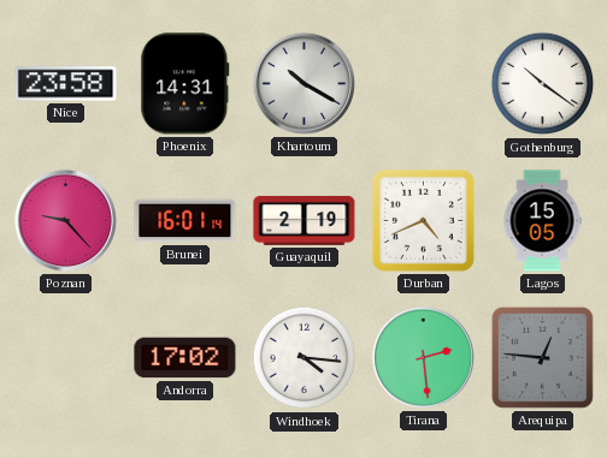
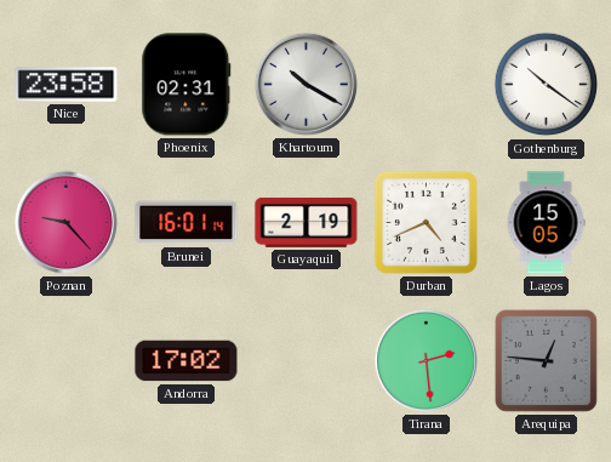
Phoenix: 14:31 -> 02:31
Windhoek: 4:16 -> none
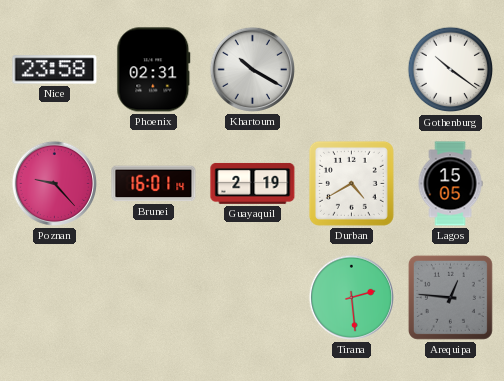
Durban: 4:41 -> 4:40
Andorra: 17:02 -> none
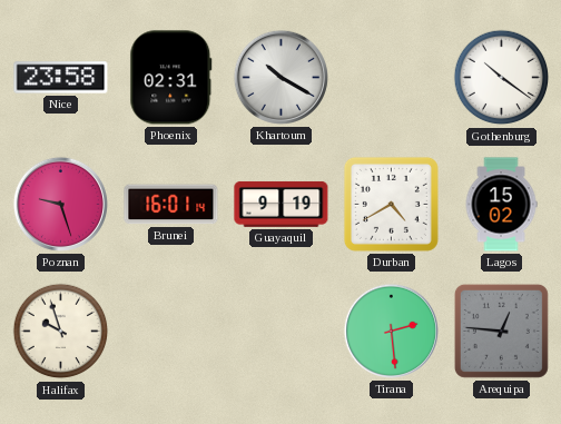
Poznan: 9:23 -> 9:27
Guayaquil: 2:19 -> 9:19
Lagos: 15:05 -> 15:02
Halifax: none -> 9:57
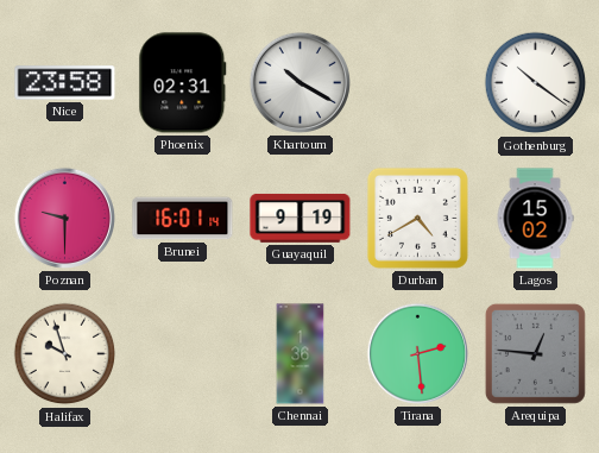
Poznan: 9:27 -> 9:30
Chennai: none -> 1:36
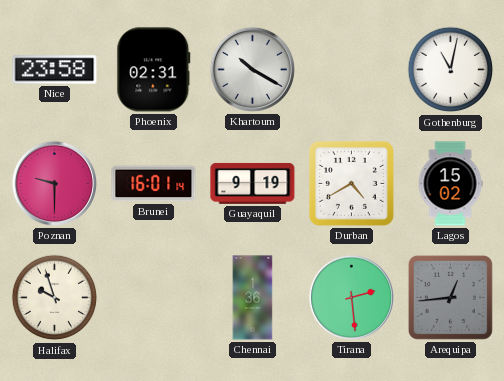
Gothenburg: 10:21 -> 11:02
Arequipa: 12:46 -> 12:44
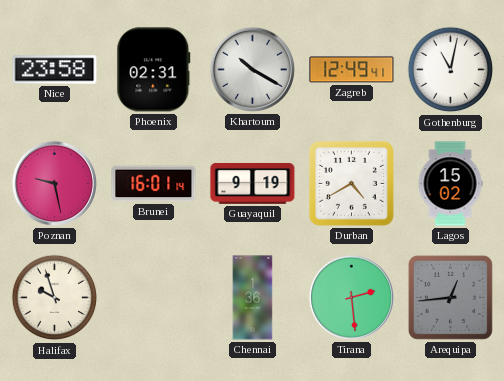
Zagreb: none -> 12:49
Poznan: 9:30 -> 9:28
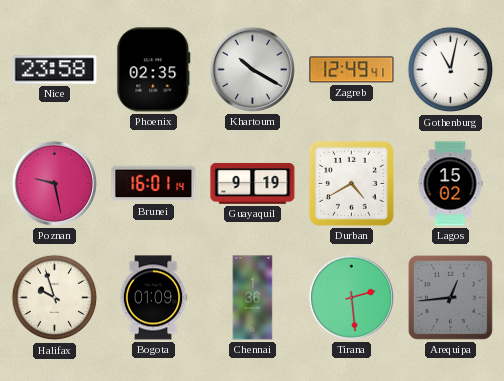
Phoenix: 02:31 -> 02:35
Bogota: none -> 01:09
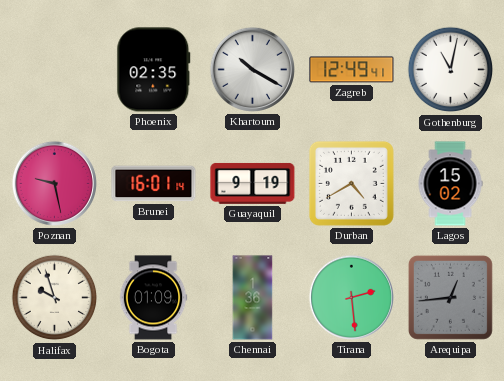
Nice: 23:58 -> none
